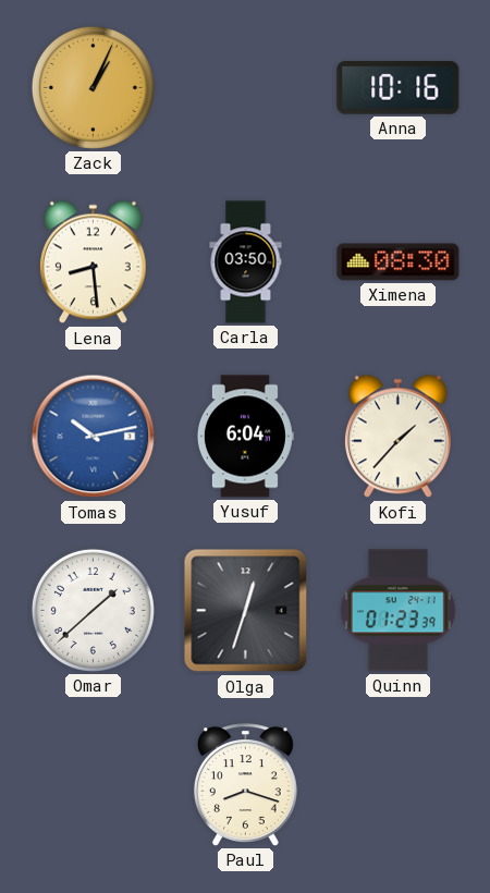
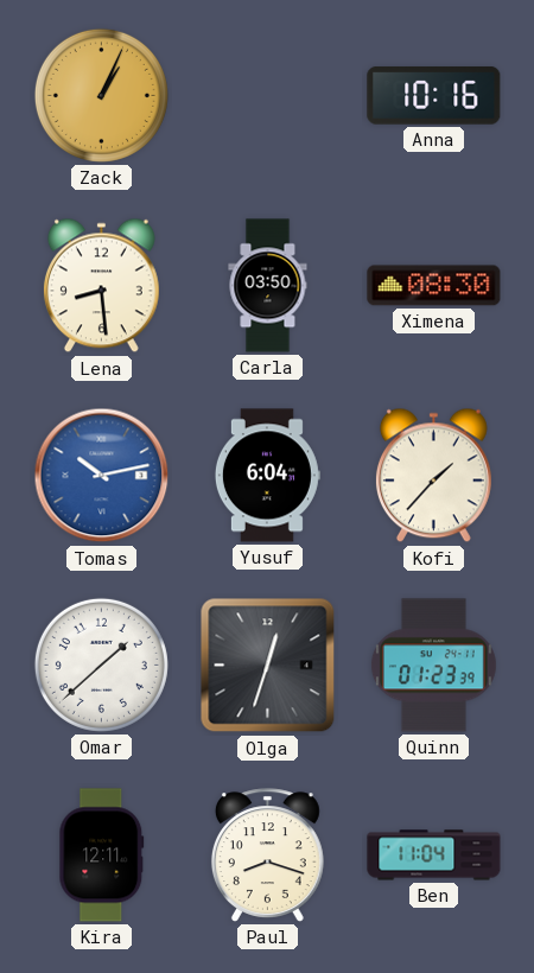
Kira: none -> 12:11
Ben: none -> 11:04
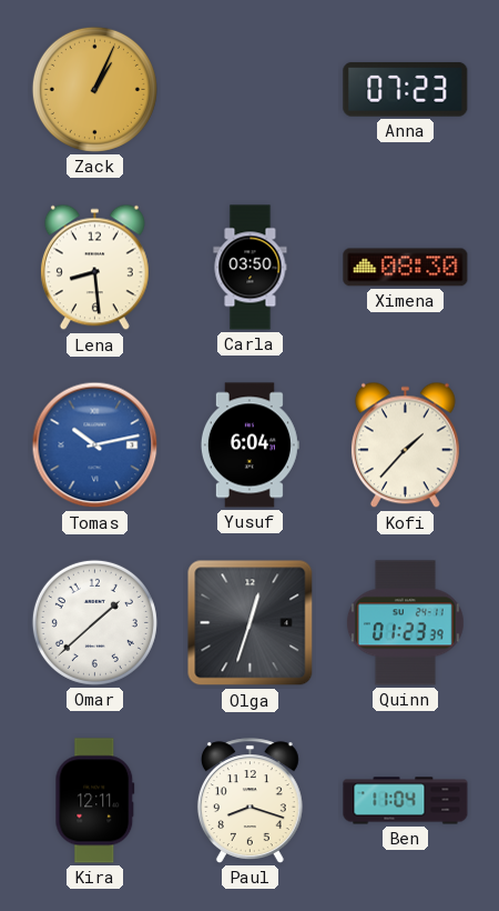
Anna: 10:16 -> 07:23
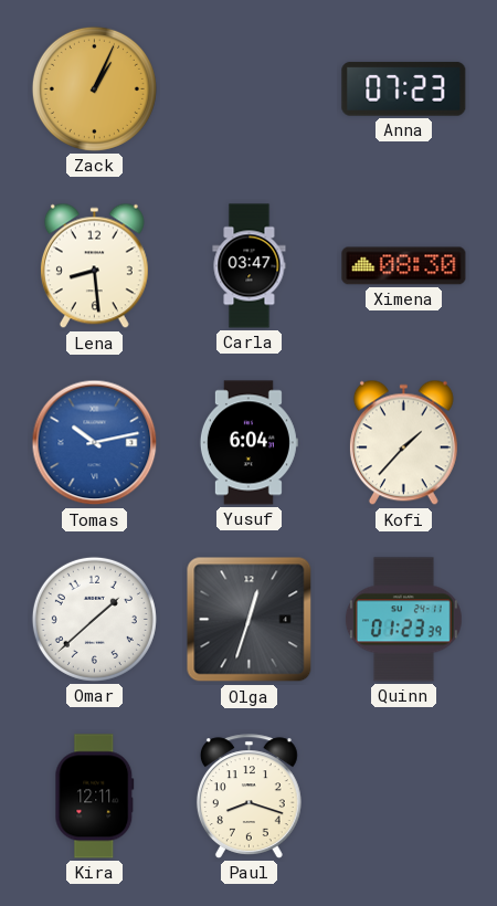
Carla: 03:50 -> 03:47
Ben: 11:04 -> none
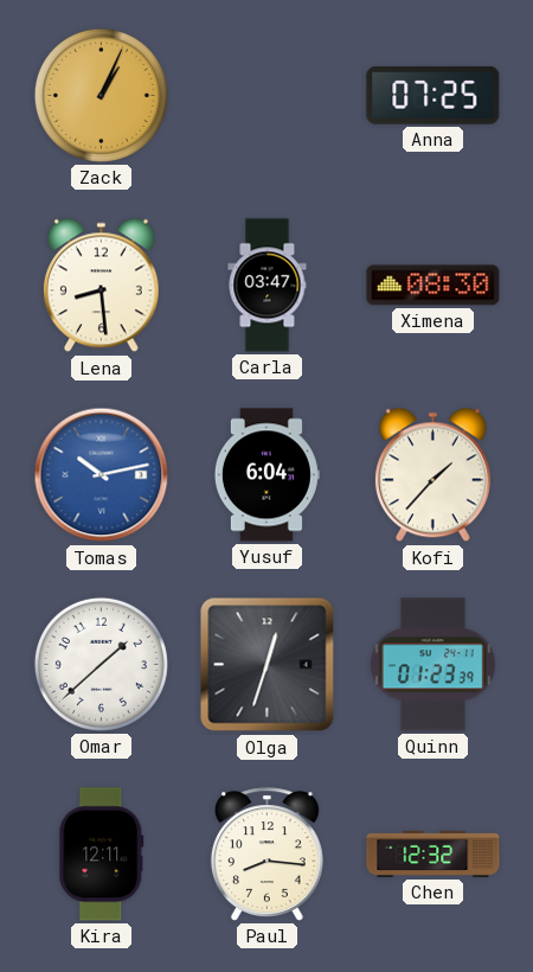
Anna: 07:23 -> 07:25
Paul: 8:18 -> 8:16
Chen: none -> 12:32
